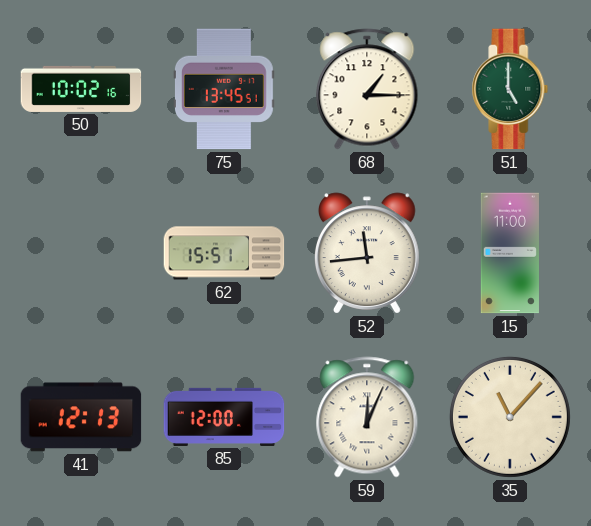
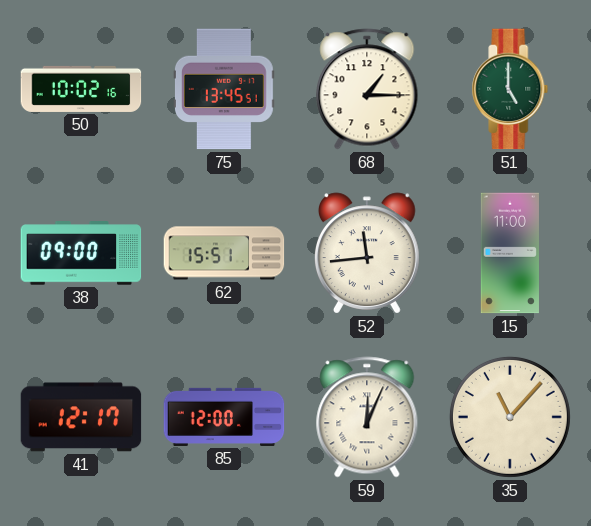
38: none -> 09:00
41: 12:13 -> 12:17
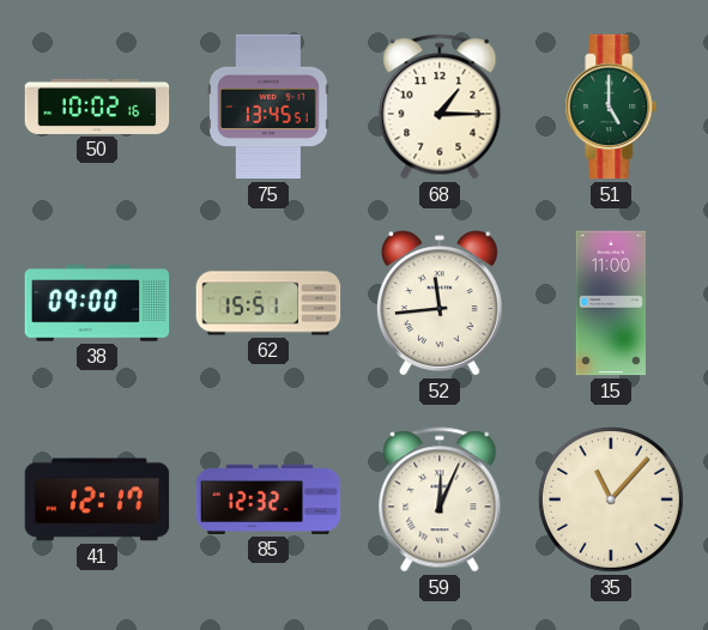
85: 12:00 -> 12:32
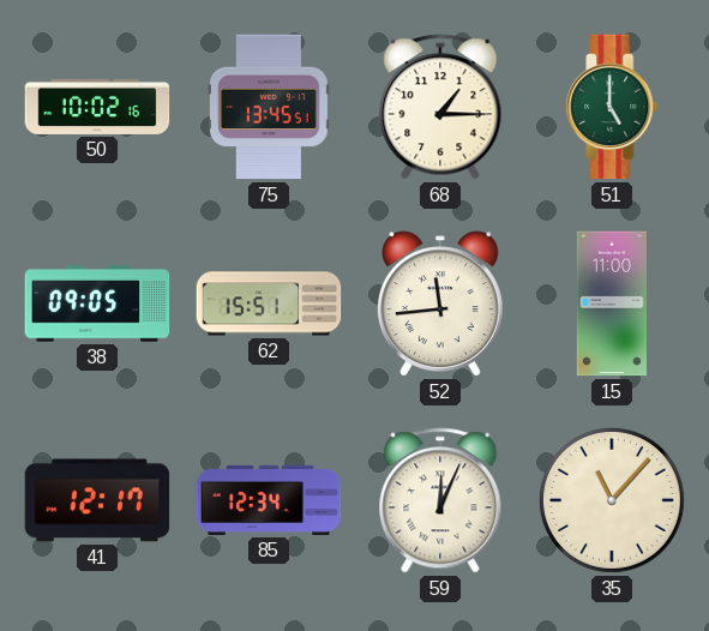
38: 09:00 -> 09:05
85: 12:32 -> 12:34
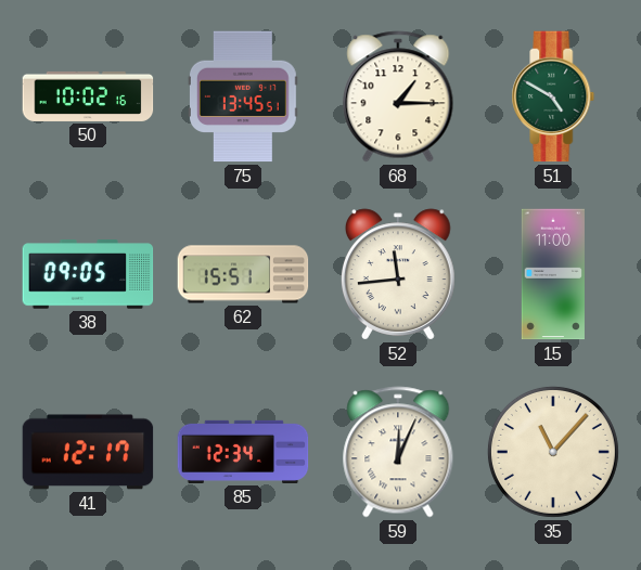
51: 5:00 -> 4:50
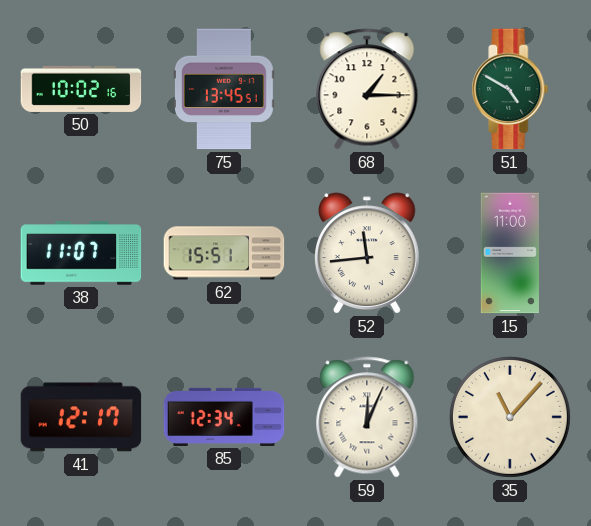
38: 09:05 -> 11:07
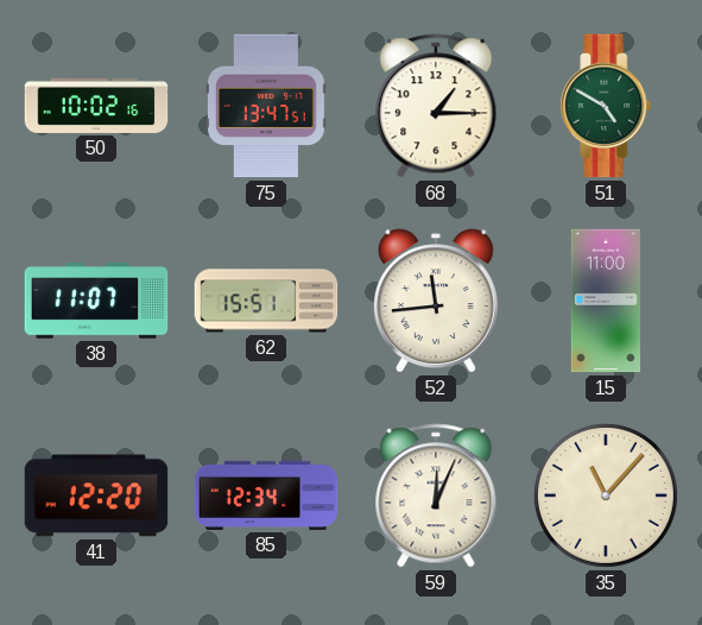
75: 13:45 -> 13:47
41: 12:17 -> 12:20
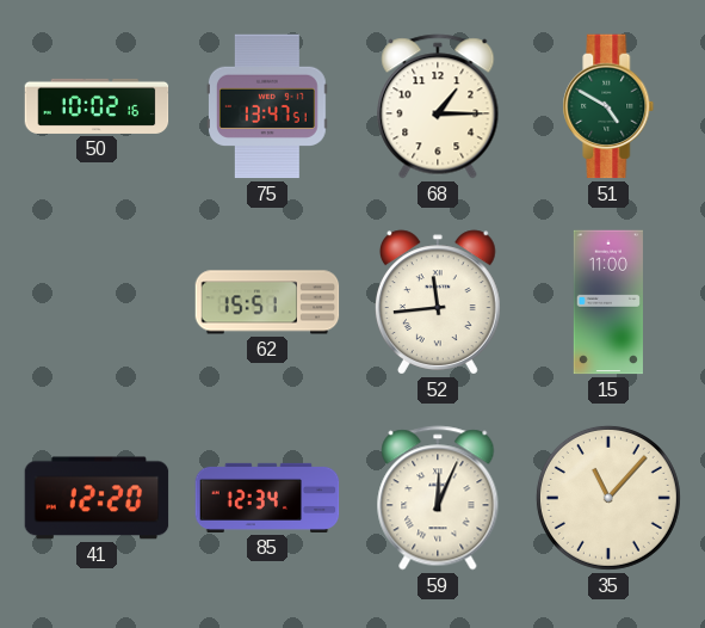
38: 11:07 -> none
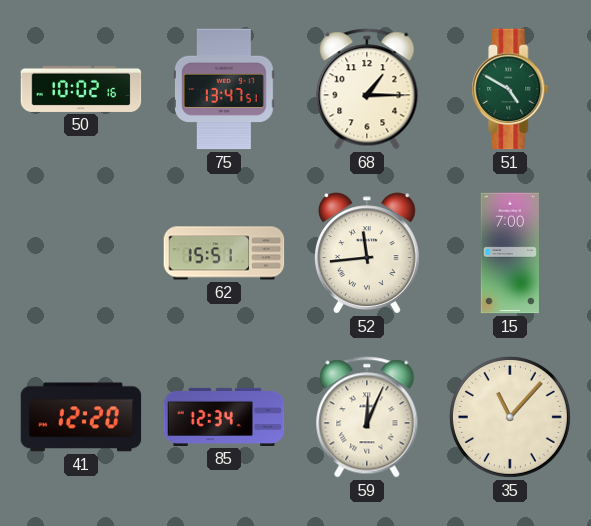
15: 11:00 -> 7:00
